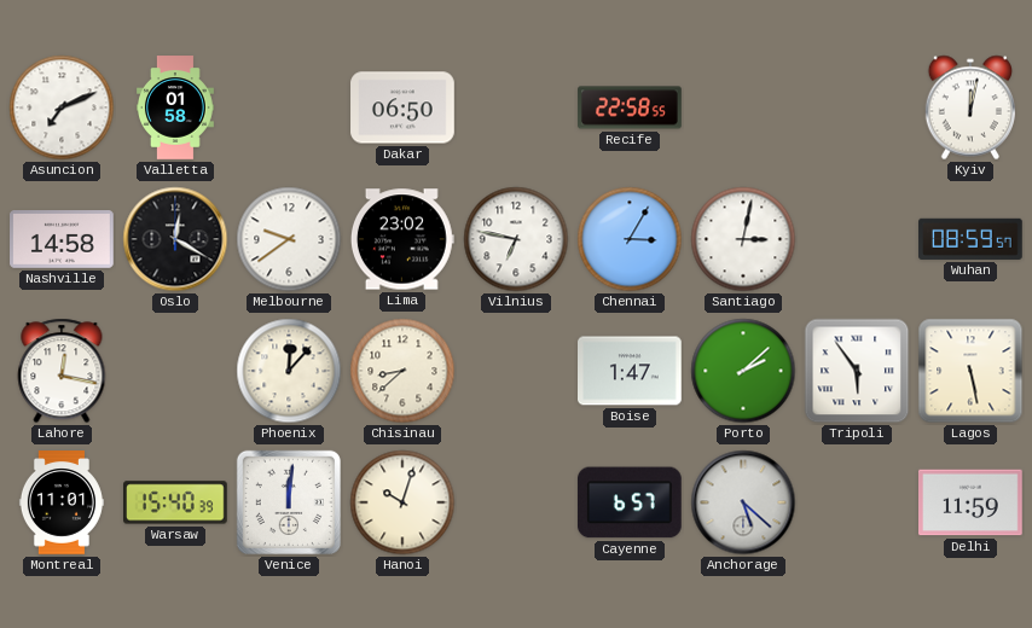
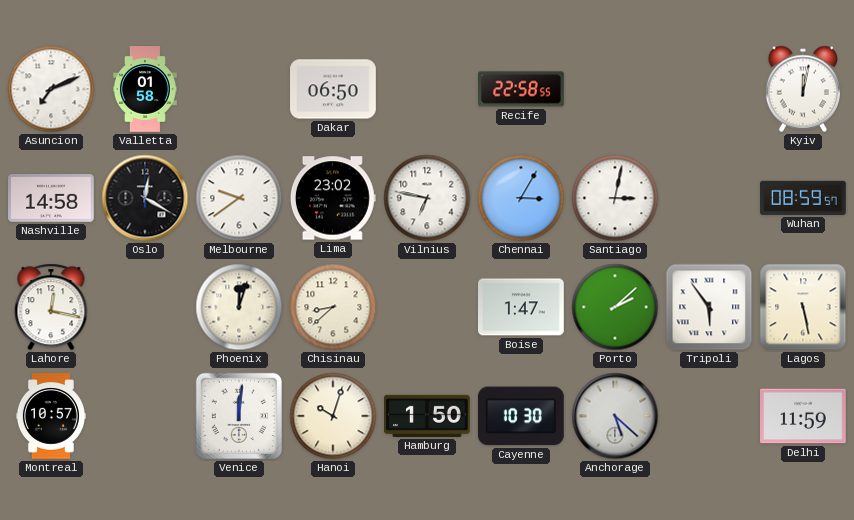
Phoenix: 12:07 -> 12:03
Montreal: 11:01 -> 10:57
Warsaw: 15:40 -> none
Hamburg: none -> 1:50
Cayenne: 6:57 -> 10:30
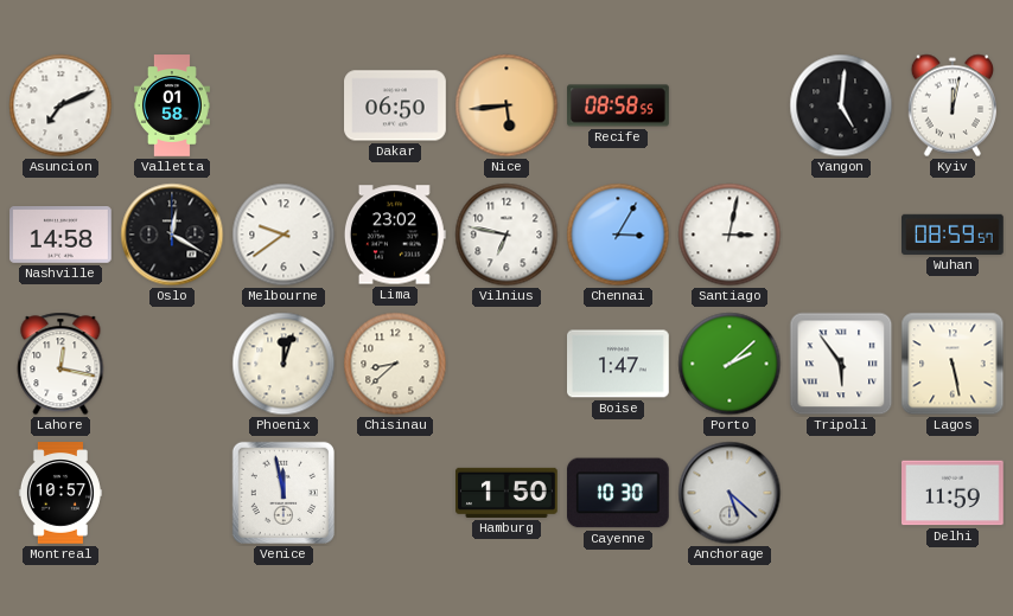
Nice: none -> 5:44
Recife: 22:58 -> 08:58
Yangon: none -> 5:01
Venice: 12:01 -> 11:58
Hanoi: 10:03 -> none
